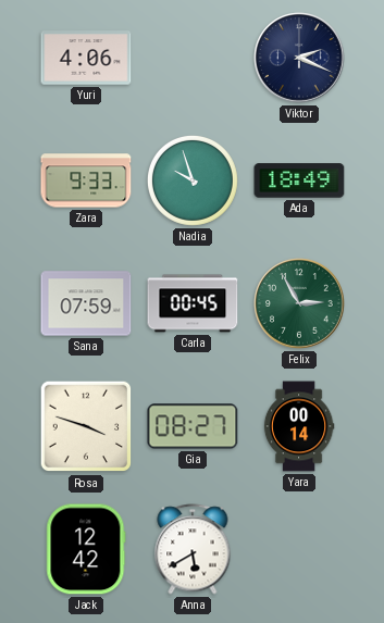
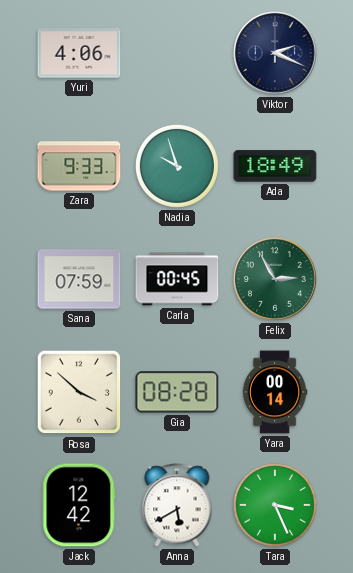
Rosa: 3:48 -> 3:52
Gia: 08:27 -> 08:28
Tara: none -> 3:26
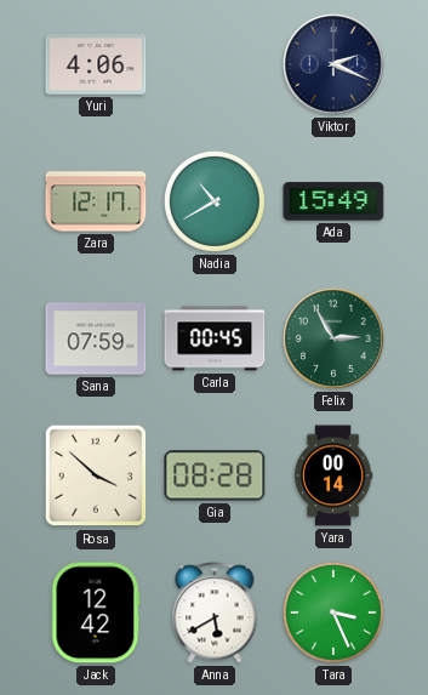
Zara: 9:33 -> 12:17
Nadia: 9:57 -> 10:40
Ada: 18:49 -> 15:49
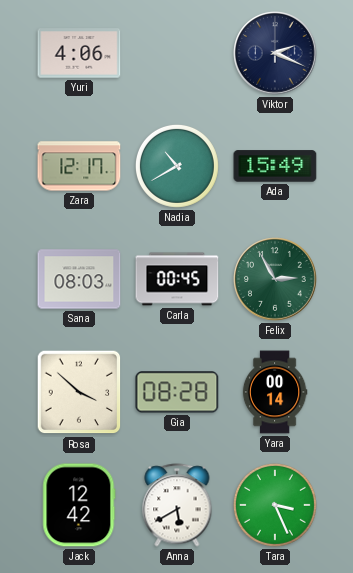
Sana: 07:59 -> 08:03
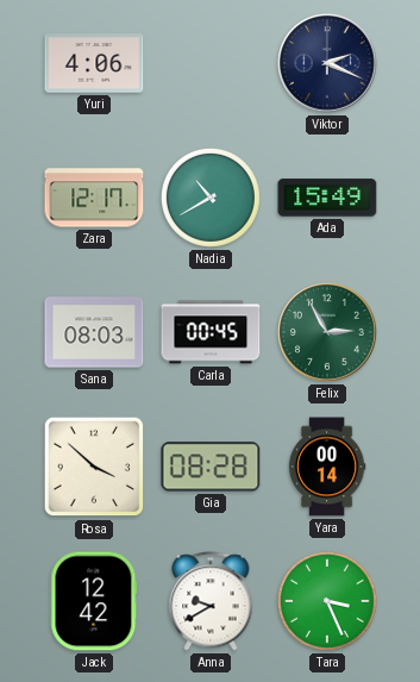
Anna: 5:40 -> 9:40
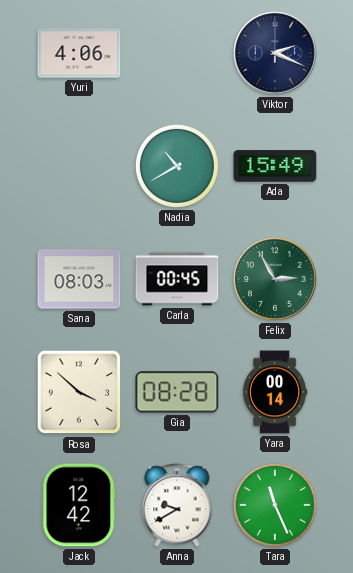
Zara: 12:17 -> none
Tara: 3:26 -> 11:26
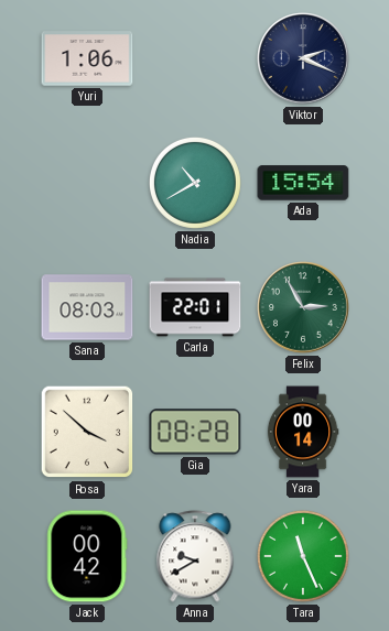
Yuri: 4:06 -> 1:06
Ada: 15:49 -> 15:54
Carla: 00:45 -> 22:01
Jack: 12:42 -> 00:42
